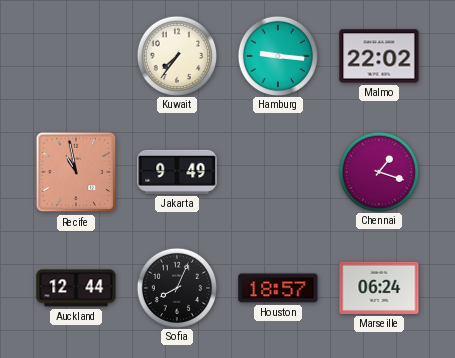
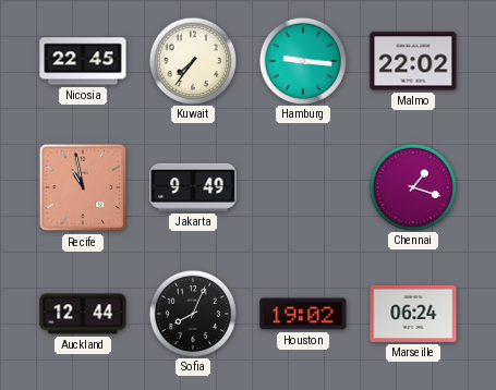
Nicosia: none -> 22:45
Houston: 18:57 -> 19:02
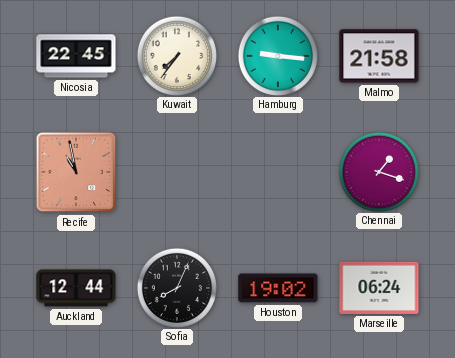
Malmo: 22:02 -> 21:58
Jakarta: 9:49 -> none
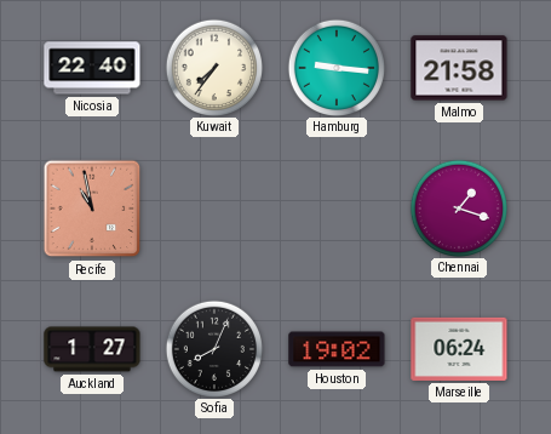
Nicosia: 22:45 -> 22:40
Auckland: 12:44 -> 1:27
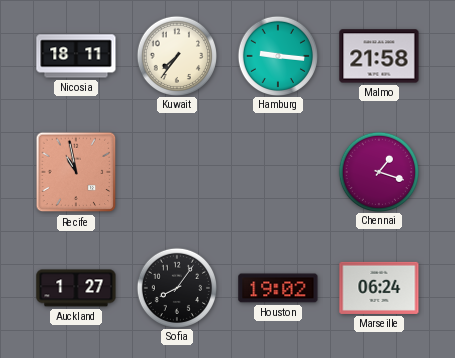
Nicosia: 22:40 -> 18:11
Sofia: 8:04 -> 8:06
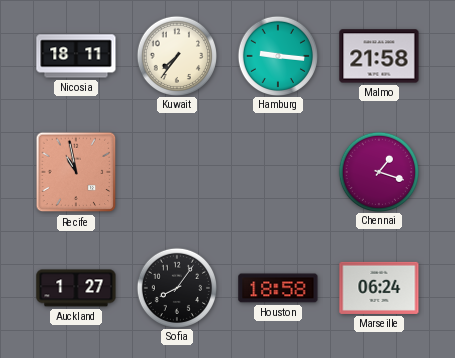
Houston: 19:02 -> 18:58
